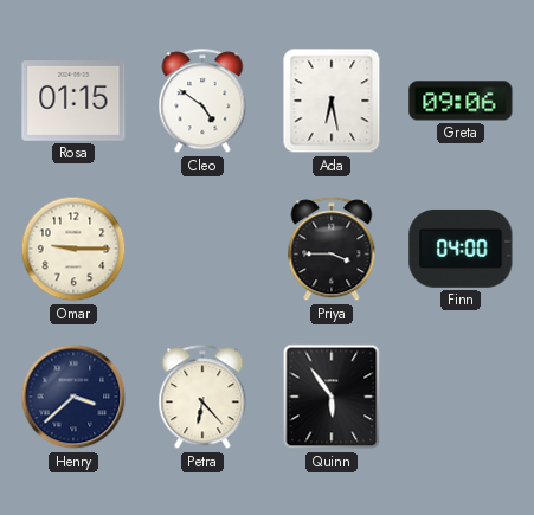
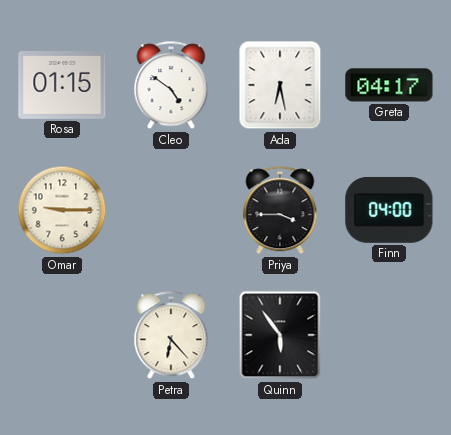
Greta: 09:06 -> 04:17
Henry: 3:38 -> none
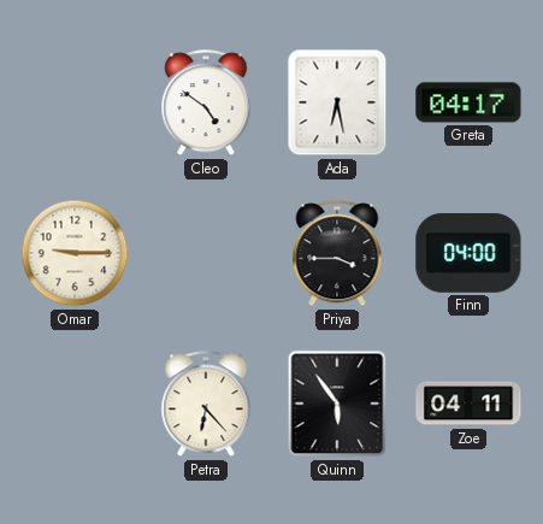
Rosa: 01:15 -> none
Zoe: none -> 04:11
